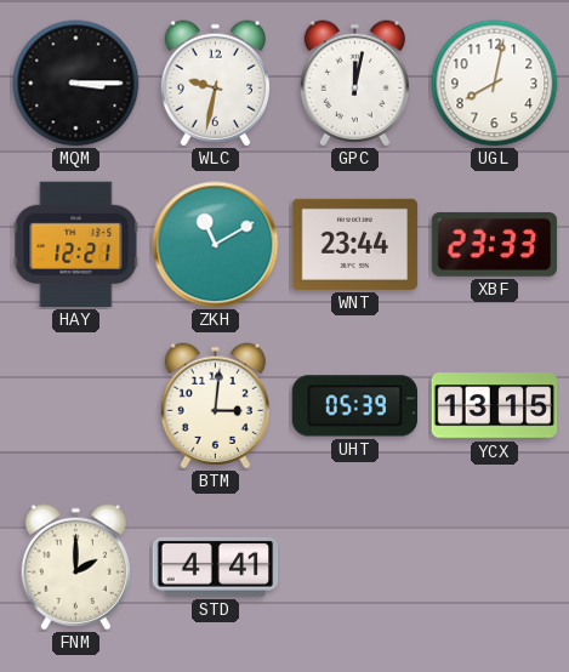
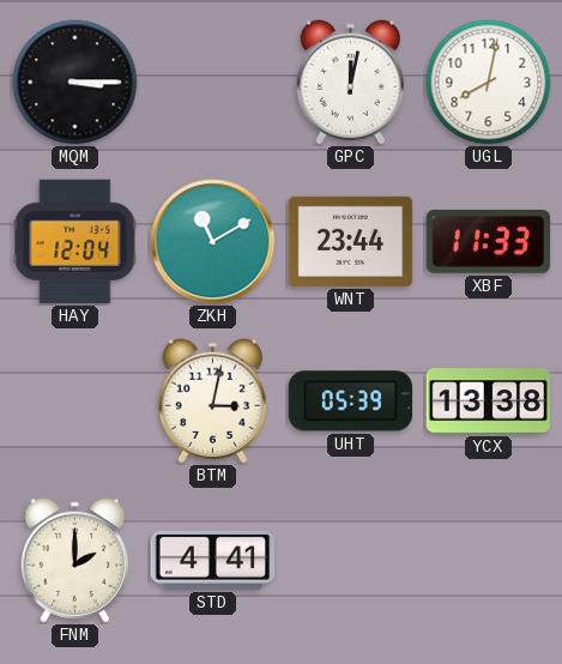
WLC: 9:32 -> none
HAY: 12:21 -> 12:04
XBF: 23:33 -> 11:33
BTM: 3:01 -> 3:02
YCX: 13:15 -> 13:38
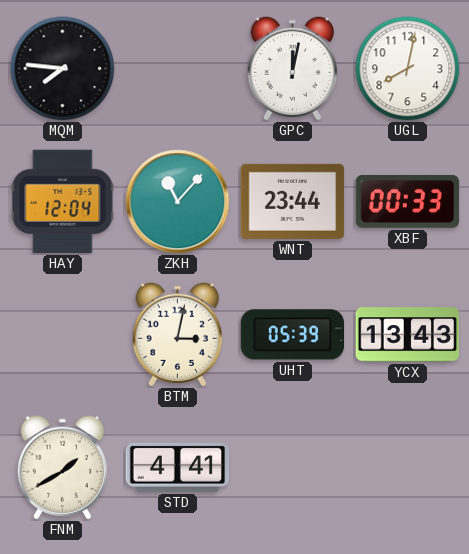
MQM: 3:15 -> 7:46
ZKH: 11:10 -> 11:07
XBF: 11:33 -> 00:33
YCX: 13:38 -> 13:43
FNM: 2:00 -> 1:40
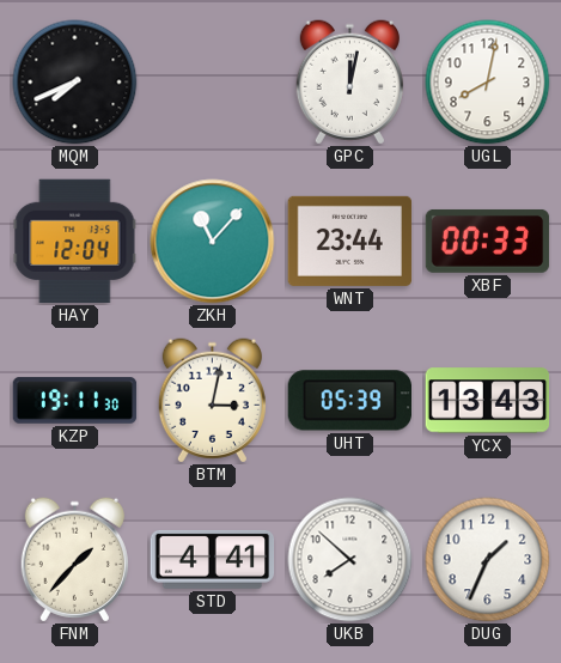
MQM: 7:46 -> 7:41
KZP: none -> 19:11
FNM: 1:40 -> 1:37
UKB: none -> 7:52
DUG: none -> 1:34
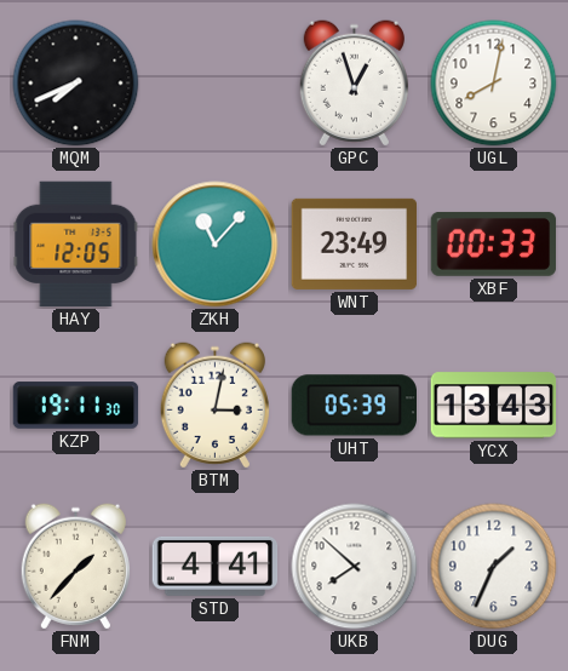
GPC: 12:02 -> 12:57
HAY: 12:04 -> 12:05
WNT: 23:44 -> 23:49
